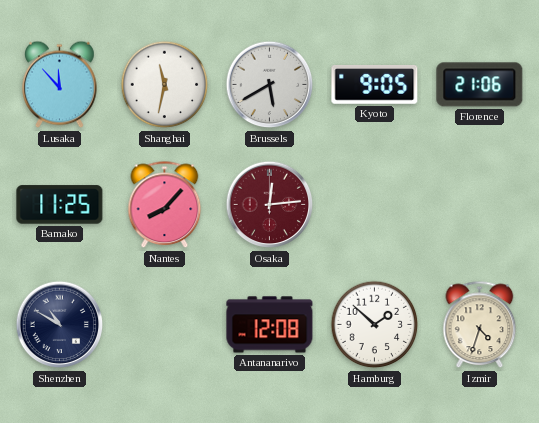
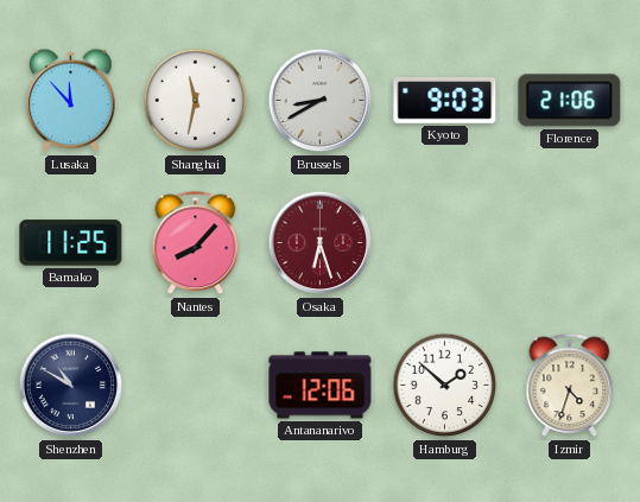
Brussels: 5:40 -> 8:40
Kyoto: 9:05 -> 9:03
Osaka: 12:14 -> 6:27
Antananarivo: 12:08 -> 12:06
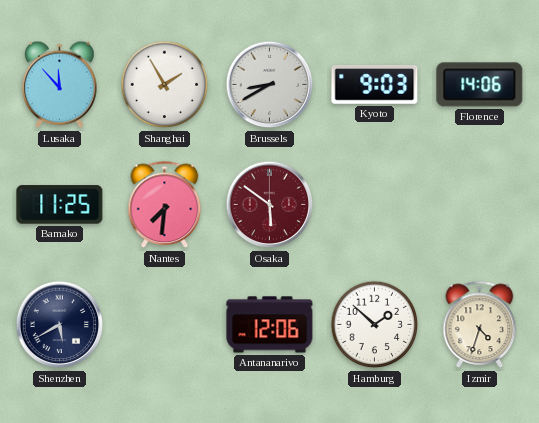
Shanghai: 11:32 -> 1:55
Florence: 21:06 -> 14:06
Nantes: 8:07 -> 7:31
Osaka: 6:27 -> 5:51
Shenzhen: 10:50 -> 5:40
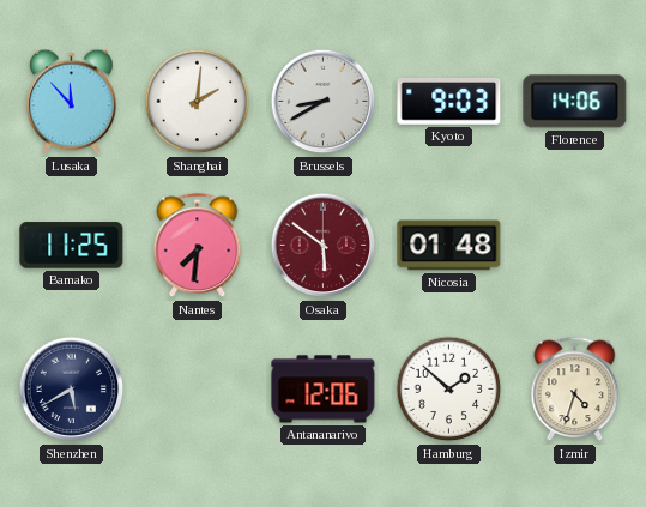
Shanghai: 1:55 -> 2:01
Nicosia: none -> 01:48
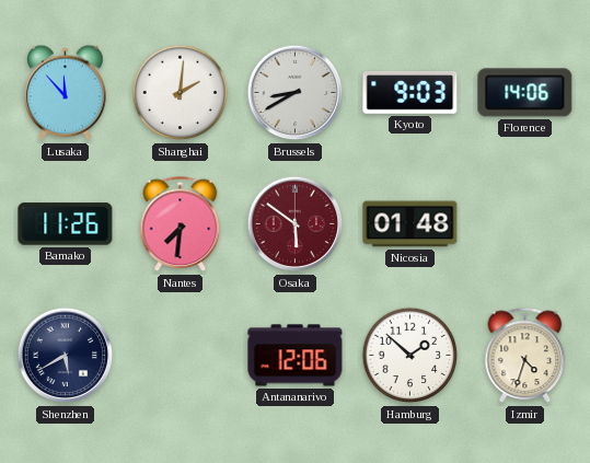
Bamako: 11:25 -> 11:26
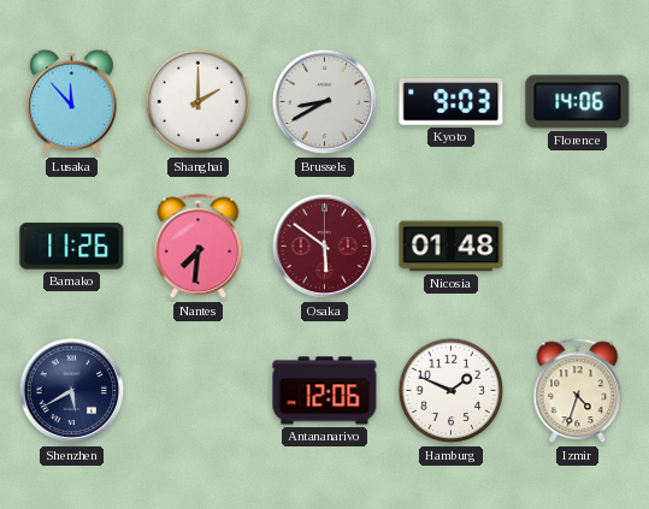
Shanghai: 2:01 -> 2:00
Hamburg: 1:52 -> 1:49
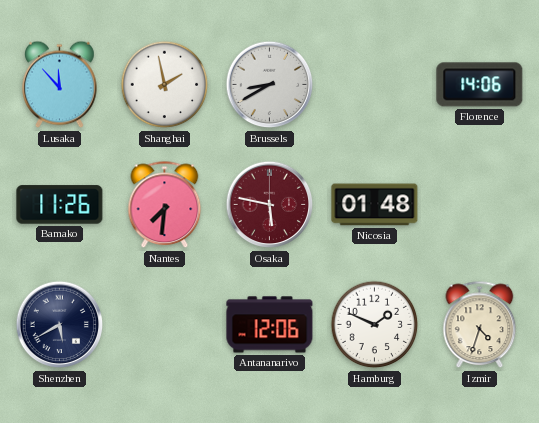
Shanghai: 2:00 -> 1:58
Kyoto: 9:03 -> none
Osaka: 5:51 -> 5:47
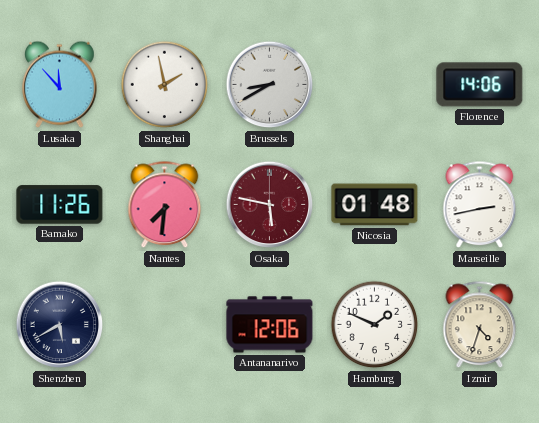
Marseille: none -> 2:43
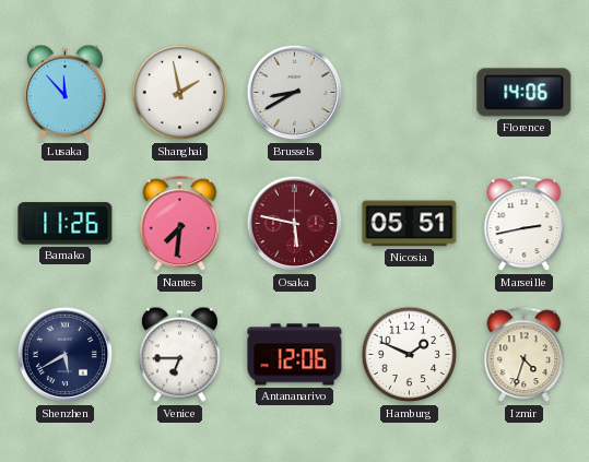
Nicosia: 01:48 -> 05:51
Venice: none -> 6:45
